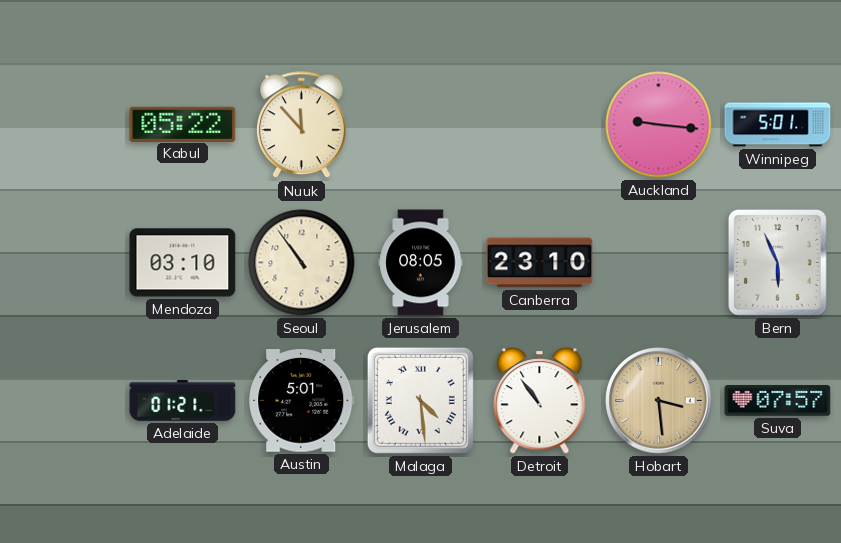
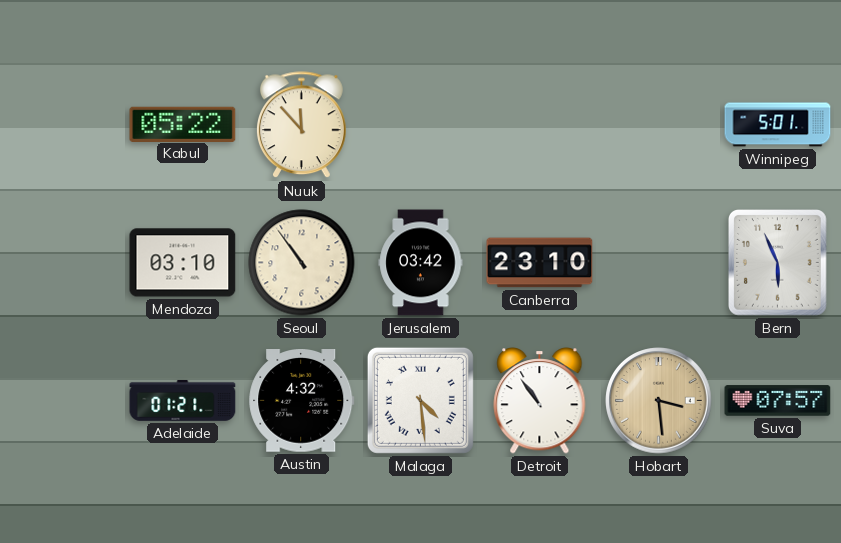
Auckland: 9:16 -> none
Jerusalem: 08:05 -> 03:42
Austin: 5:01 -> 4:32
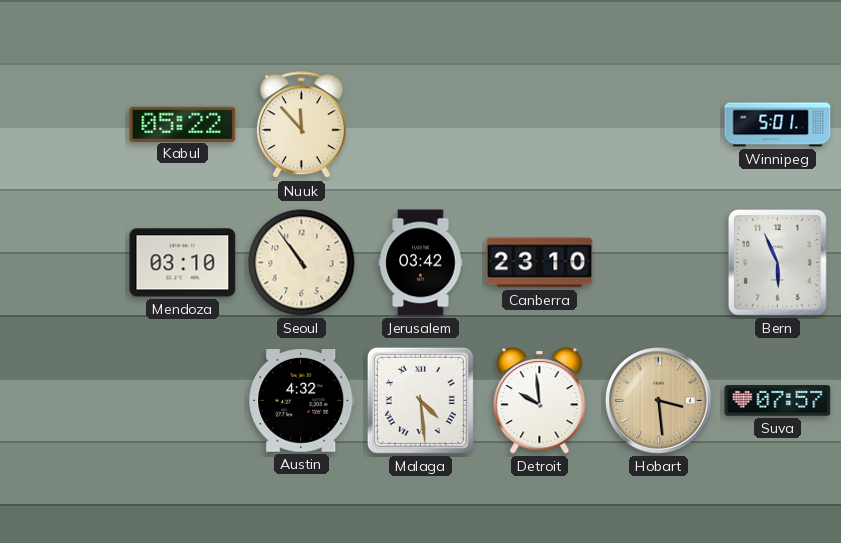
Adelaide: 01:21 -> none
Detroit: 10:54 -> 9:59
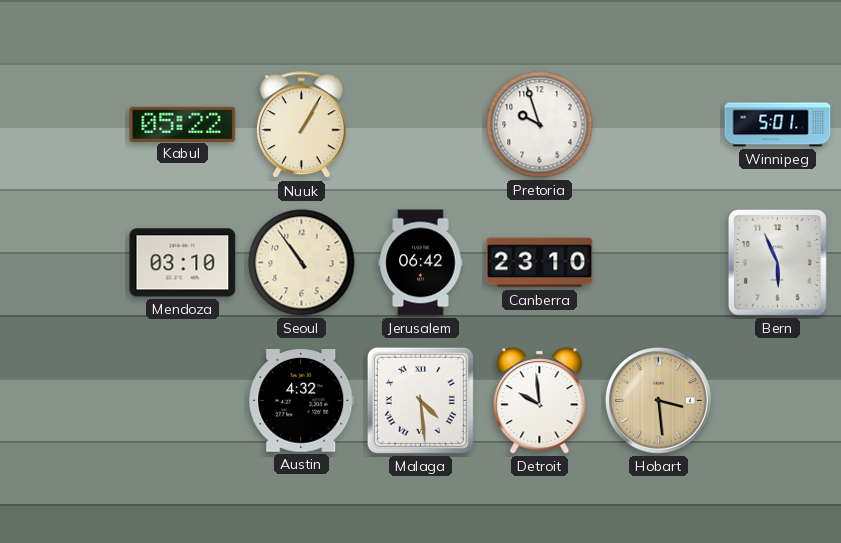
Nuuk: 11:53 -> 1:05
Pretoria: none -> 9:57
Jerusalem: 03:42 -> 06:42
Suva: 07:57 -> none
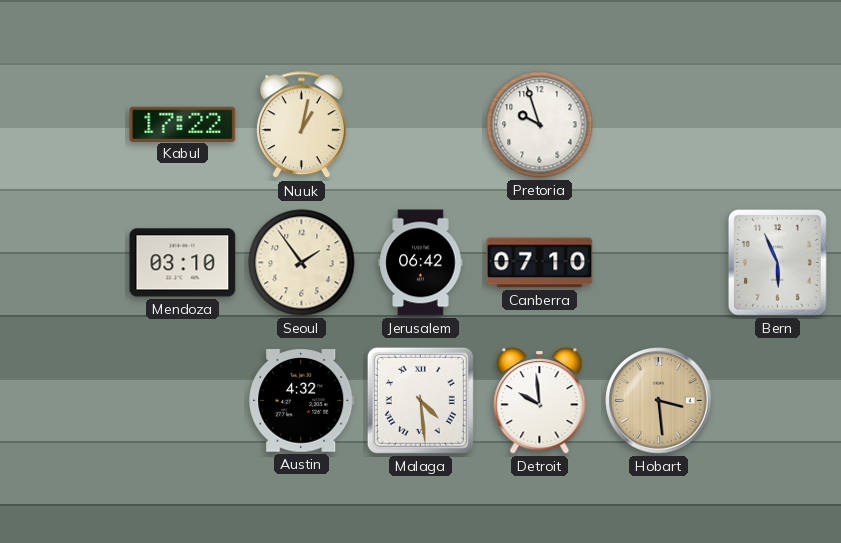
Kabul: 05:22 -> 17:22
Nuuk: 1:05 -> 1:02
Winnipeg: 5:01 -> none
Seoul: 10:54 -> 1:54
Canberra: 23:10 -> 07:10
